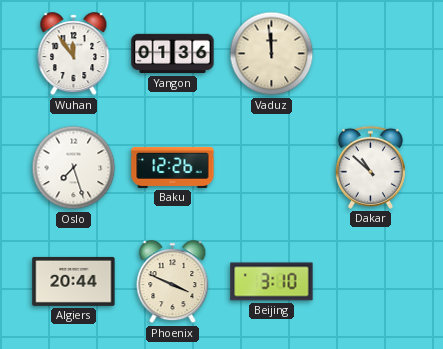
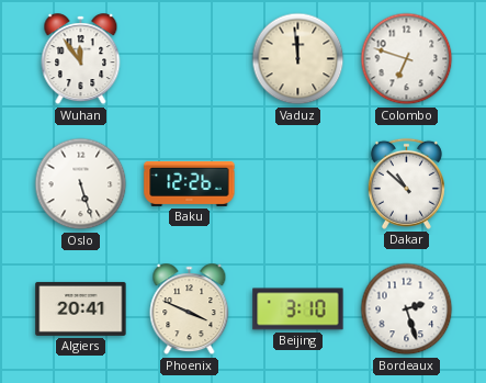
Yangon: 01:36 -> none
Colombo: none -> 6:48
Oslo: 7:27 -> 5:27
Algiers: 20:44 -> 20:41
Bordeaux: none -> 2:27
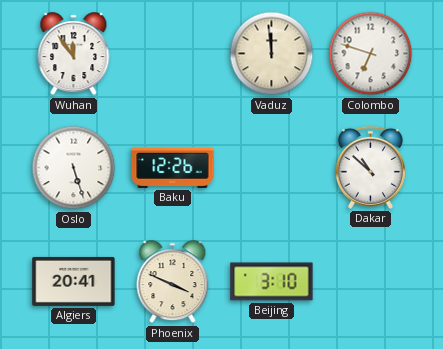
Bordeaux: 2:27 -> none
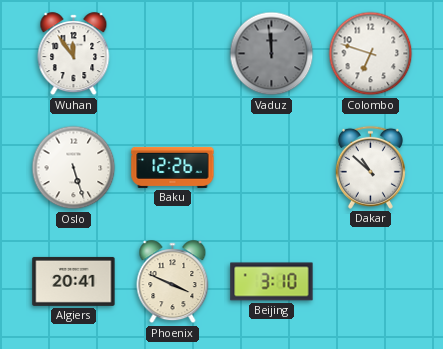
Vaduz dial: cream -> grey
